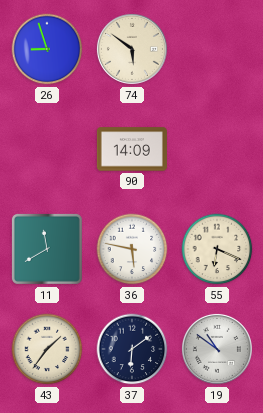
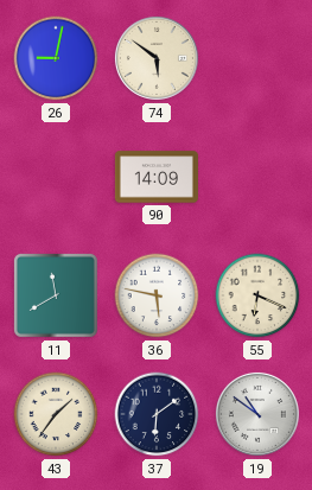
26: 8:57 -> 9:02
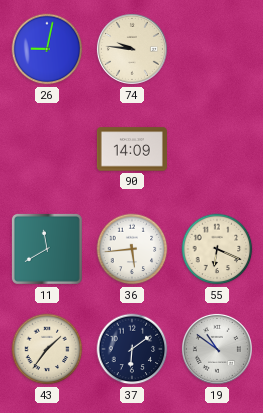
74: 5:51 -> 9:46
36: 5:47 -> 5:44
